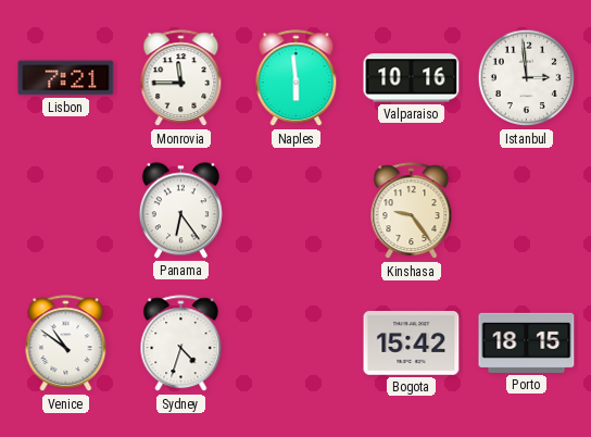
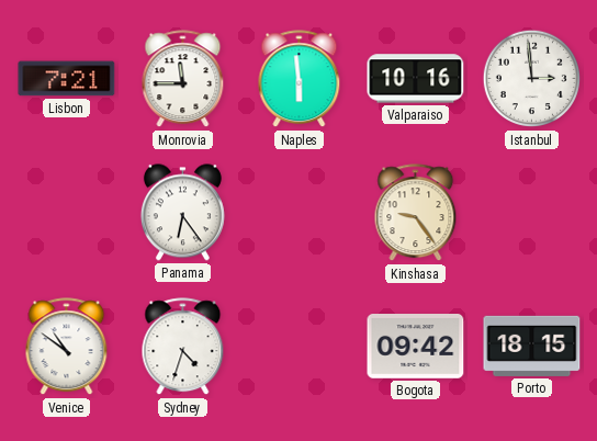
Bogota: 15:42 -> 09:42
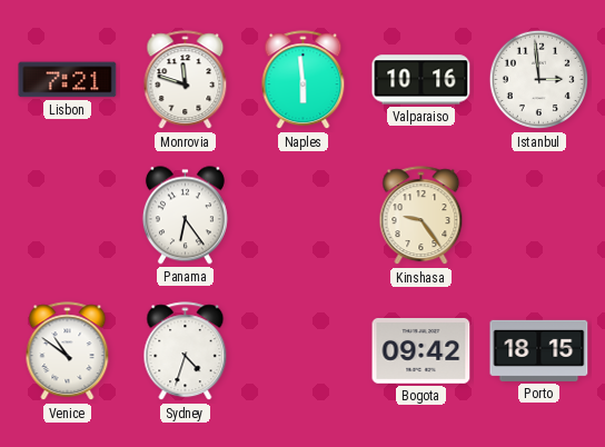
Monrovia: 11:45 -> 11:48
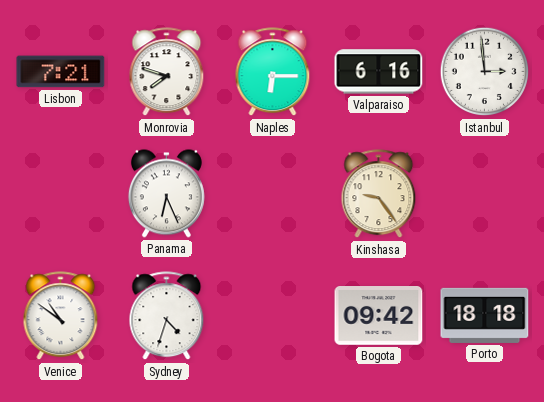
Monrovia: 11:48 -> 7:48
Naples: 5:59 -> 6:15
Valparaiso: 10:16 -> 6:16
Panama: 6:24 -> 6:26
Porto: 18:15 -> 18:18
